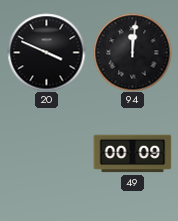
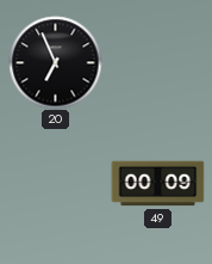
20: 3:49 -> 6:56
94: 12:01 -> none
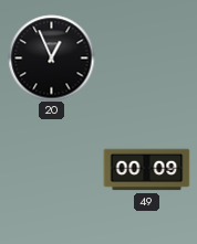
20: 6:56 -> 12:56
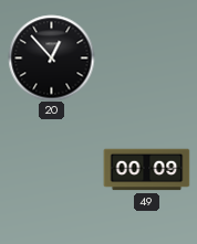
20: 12:56 -> 12:53
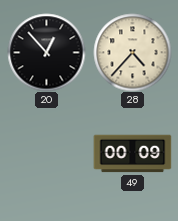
28: none -> 4:37
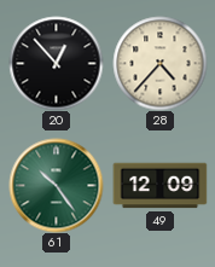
61: none -> 10:24
49: 00:09 -> 12:09
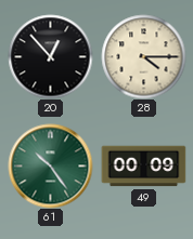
28: 4:37 -> 4:15
49: 12:09 -> 00:09
